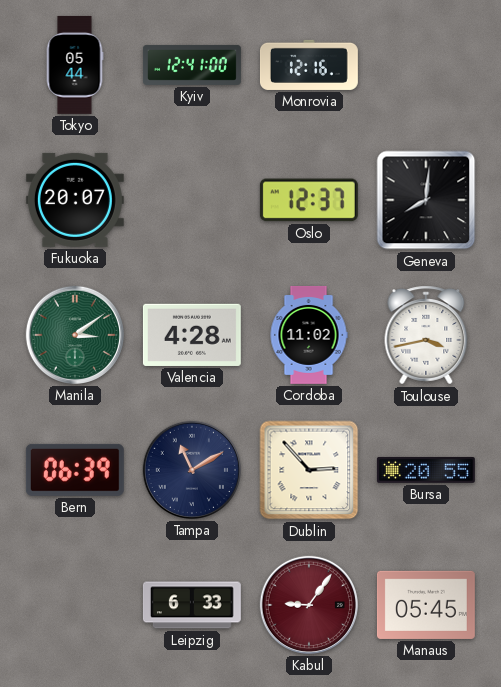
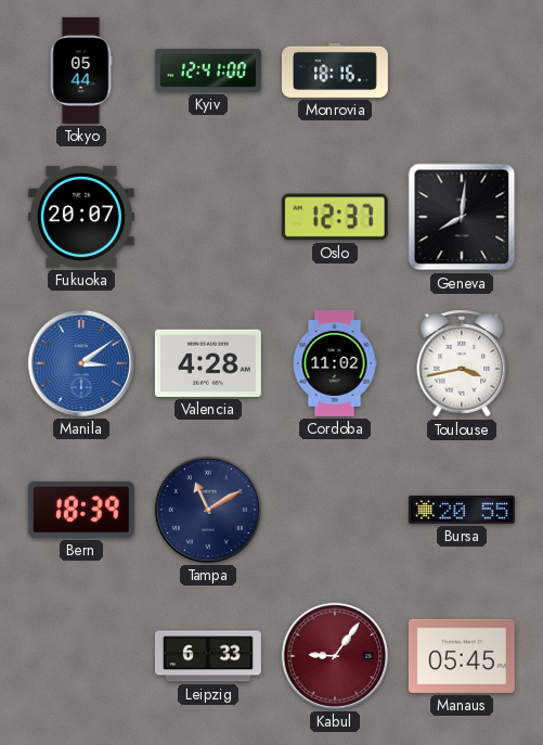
Monrovia: 12:16 -> 18:16
Manila dial: green -> blue
Bern: 06:39 -> 18:39
Dublin: 2:53 -> none
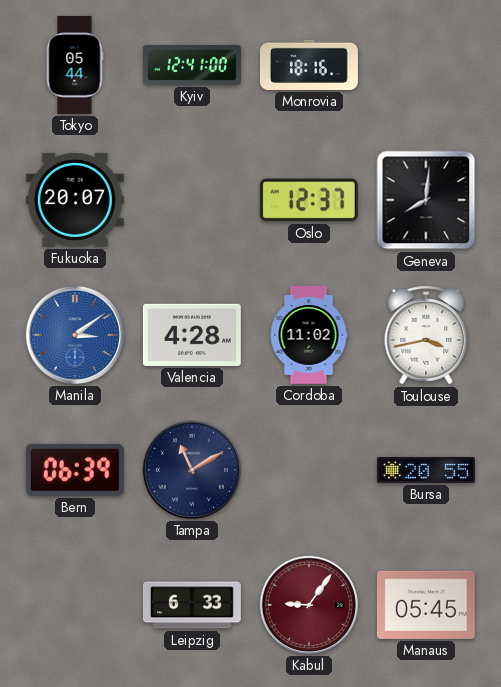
Bern: 18:39 -> 06:39
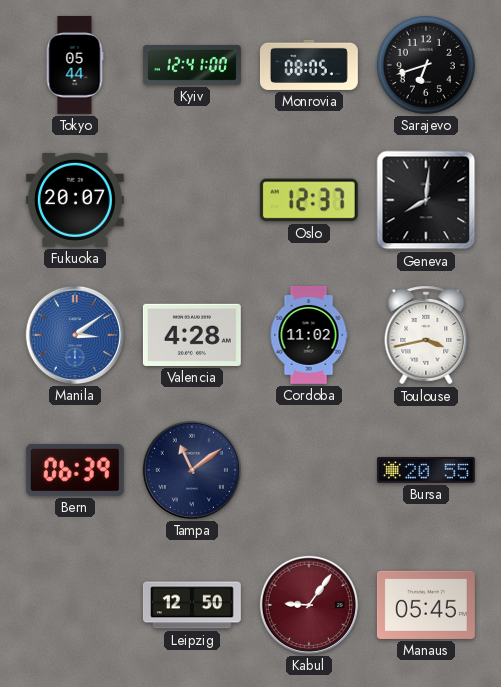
Monrovia: 18:16 -> 08:05
Sarajevo: none -> 6:42
Tampa: 11:10 -> 11:09
Leipzig: 6:33 -> 12:50
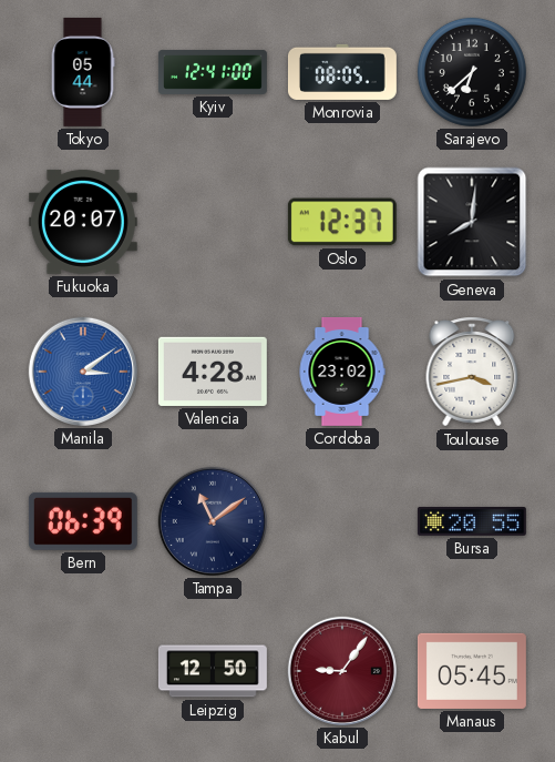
Sarajevo: 6:42 -> 6:38
Cordoba: 11:02 -> 23:02
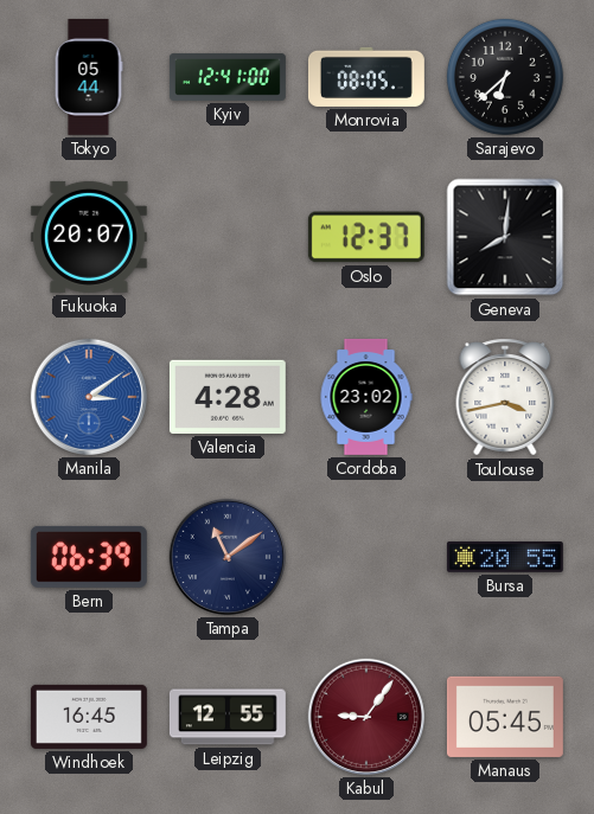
Windhoek: none -> 16:45
Leipzig: 12:50 -> 12:55
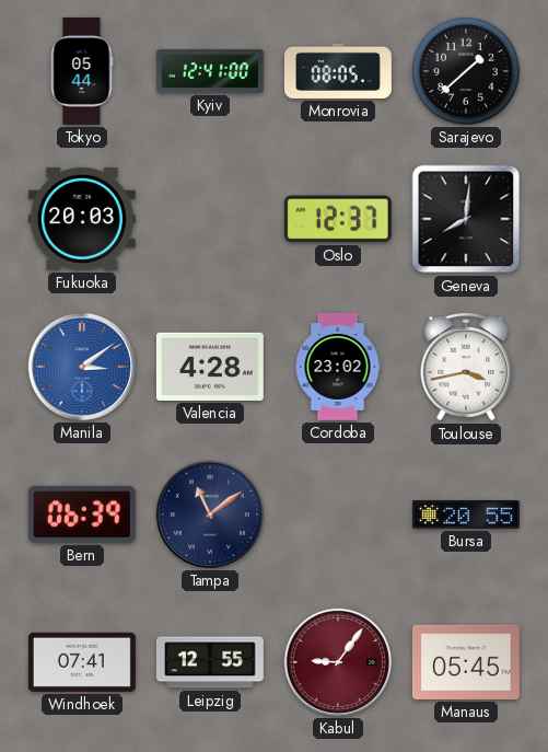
Sarajevo: 6:38 -> 1:38
Fukuoka: 20:07 -> 20:03
Windhoek: 16:45 -> 07:41
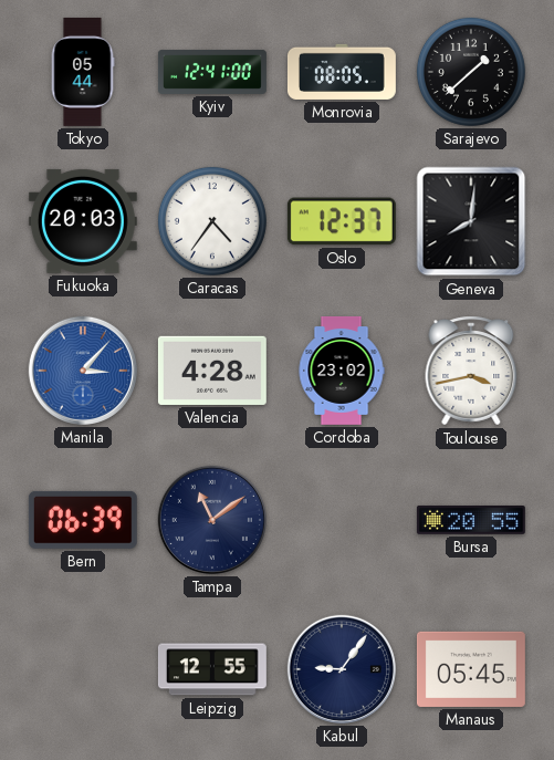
Caracas: none -> 4:36
Manila: 3:09 -> 3:07
Windhoek: 07:41 -> none
Kabul dial: burgundy -> navy
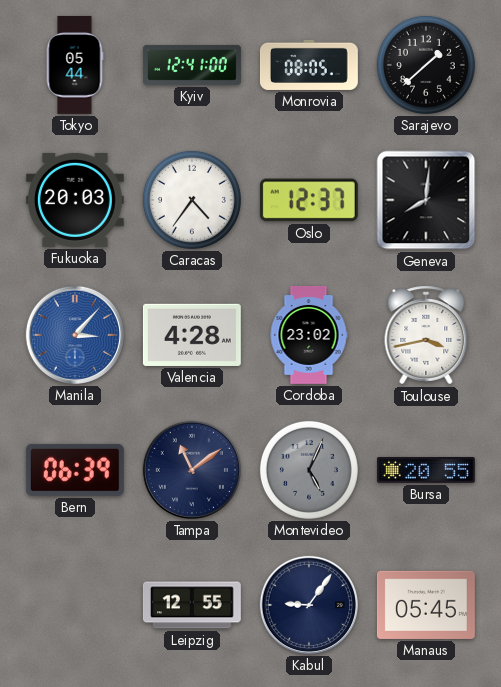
Montevideo: none -> 5:04
